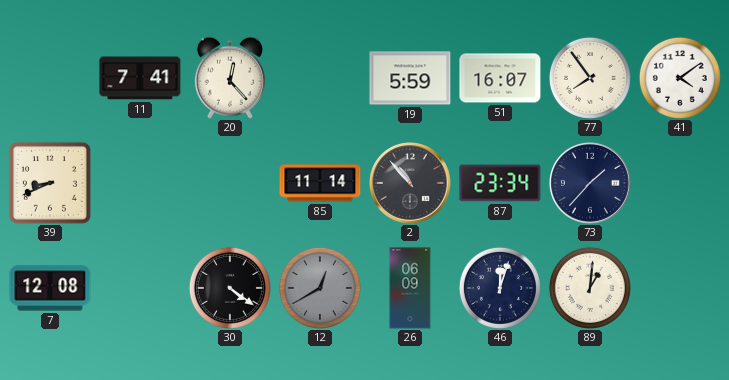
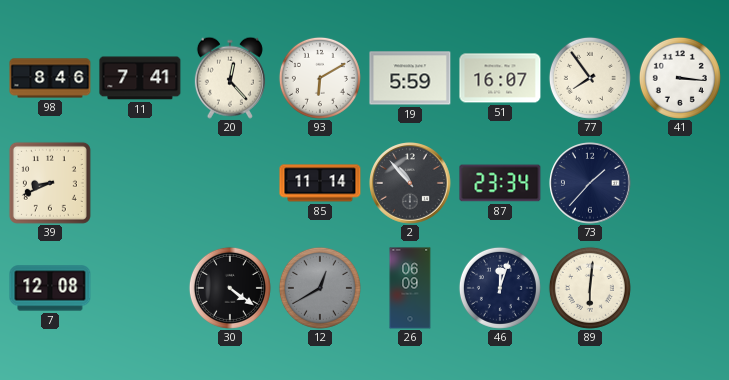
98: none -> 8:46
93: none -> 6:10
41: 4:09 -> 3:16
89: 1:01 -> 6:01
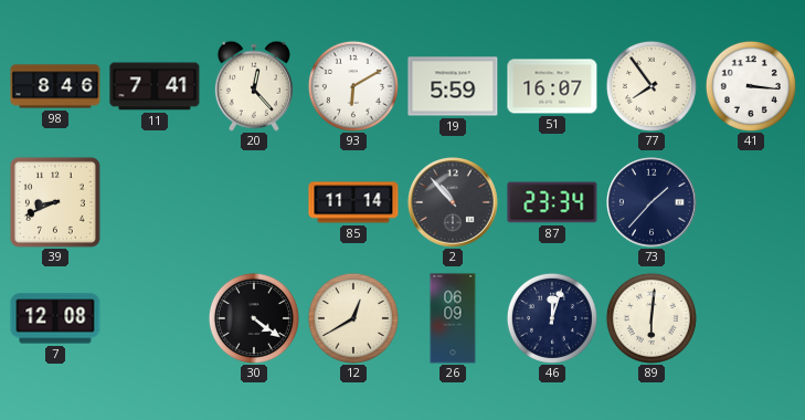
12 dial: grey -> cream
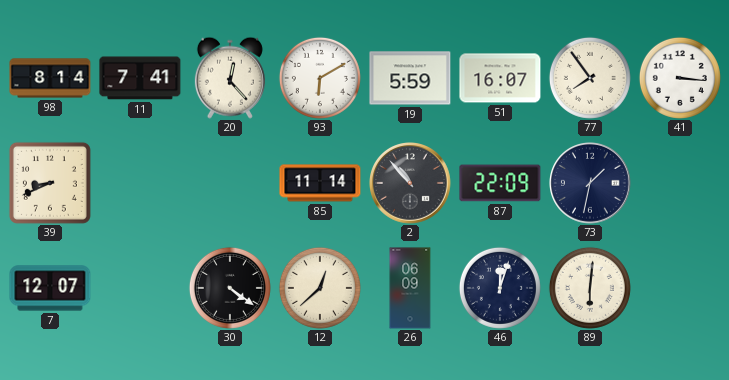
98: 8:46 -> 8:14
87: 23:34 -> 22:09
73: 1:37 -> 1:32
7: 12:08 -> 12:07
12: 12:40 -> 12:38
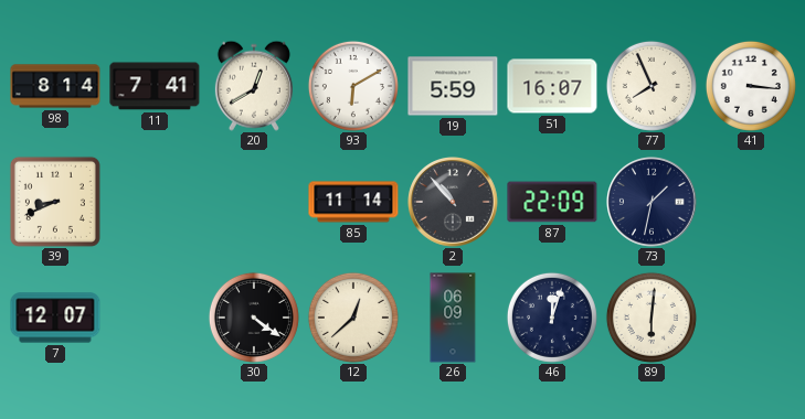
20: 12:23 -> 12:40
77: 7:54 -> 7:56
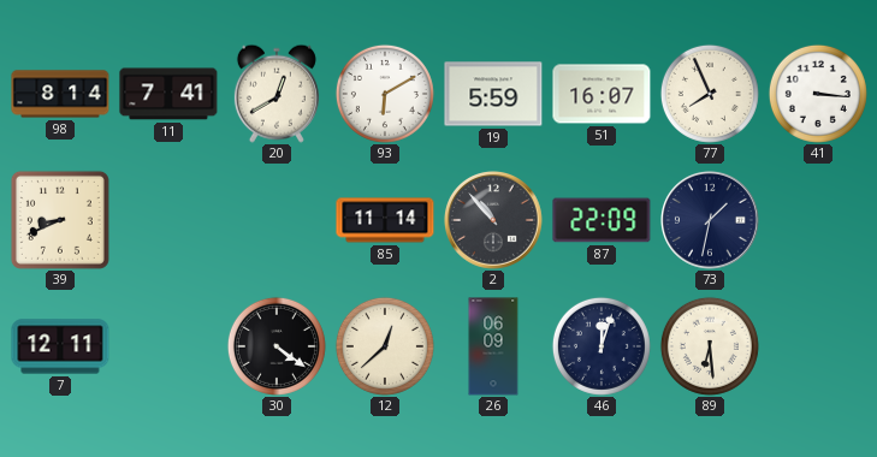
7: 12:07 -> 12:11
89: 6:01 -> 6:29
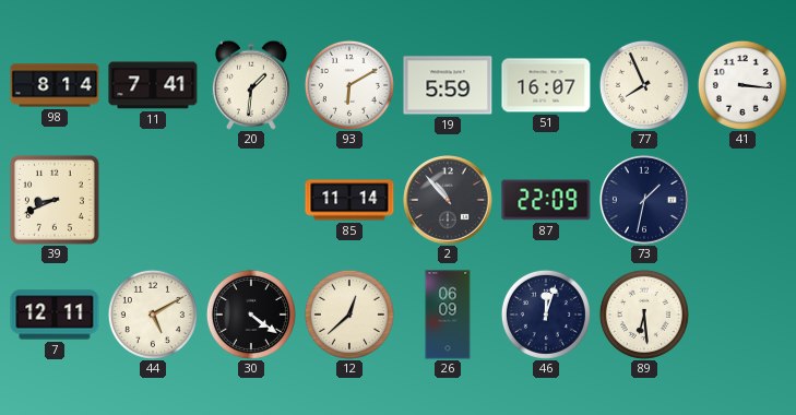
20: 12:40 -> 1:31
44: none -> 5:10
